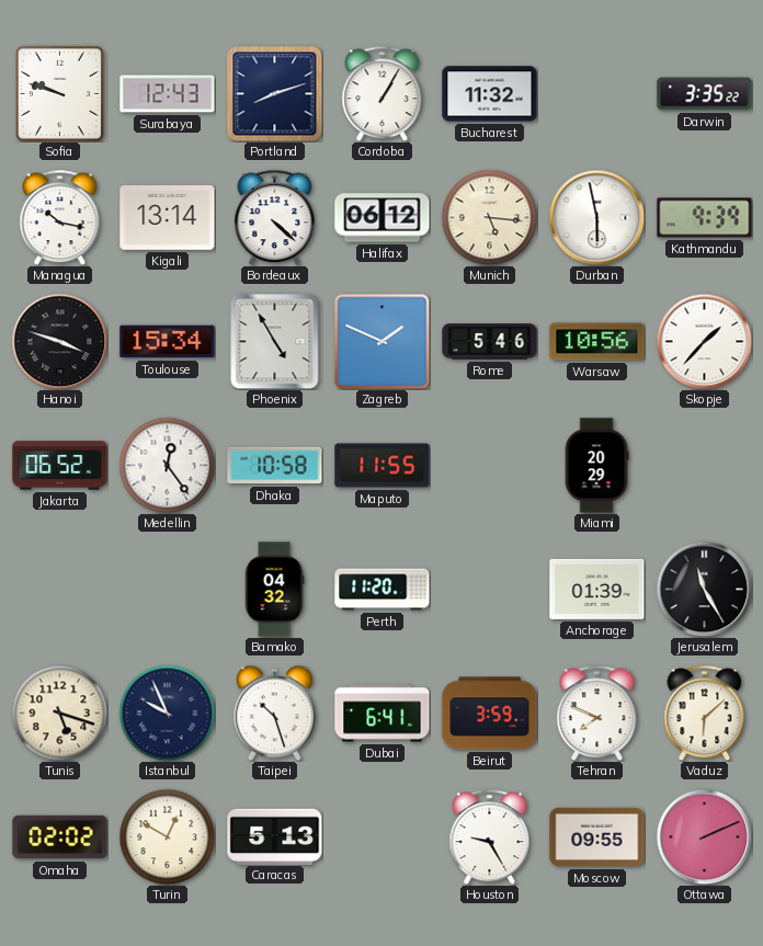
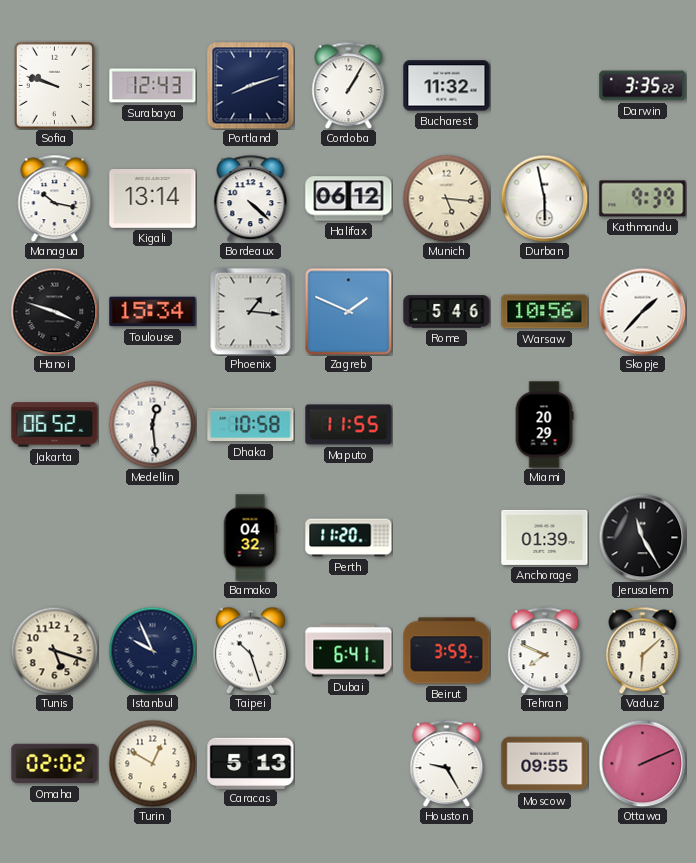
Phoenix: 4:55 -> 1:16
Medellin: 12:24 -> 12:29
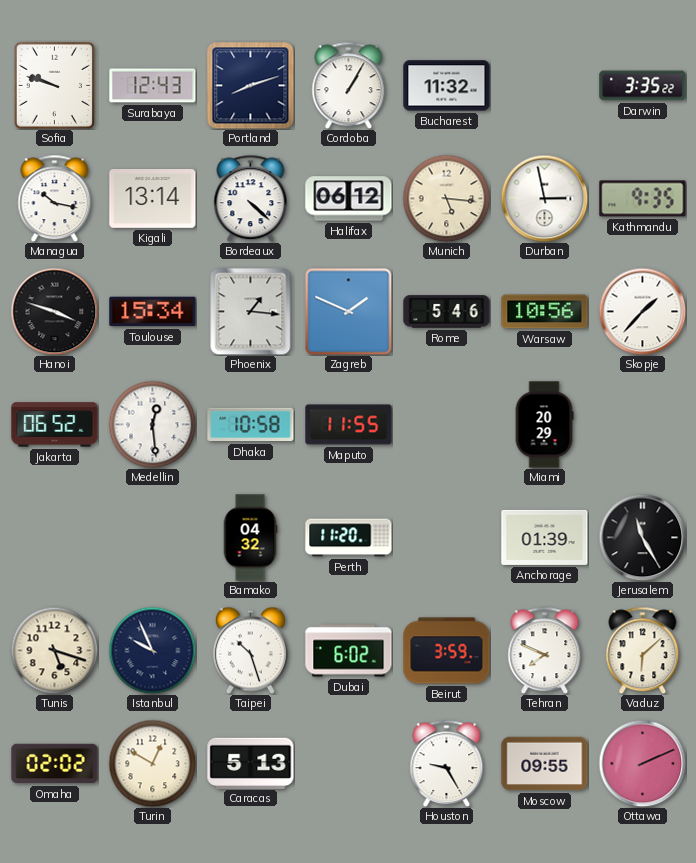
Durban: 5:58 -> 2:58
Kathmandu: 9:39 -> 9:35
Dubai: 6:41 -> 6:02
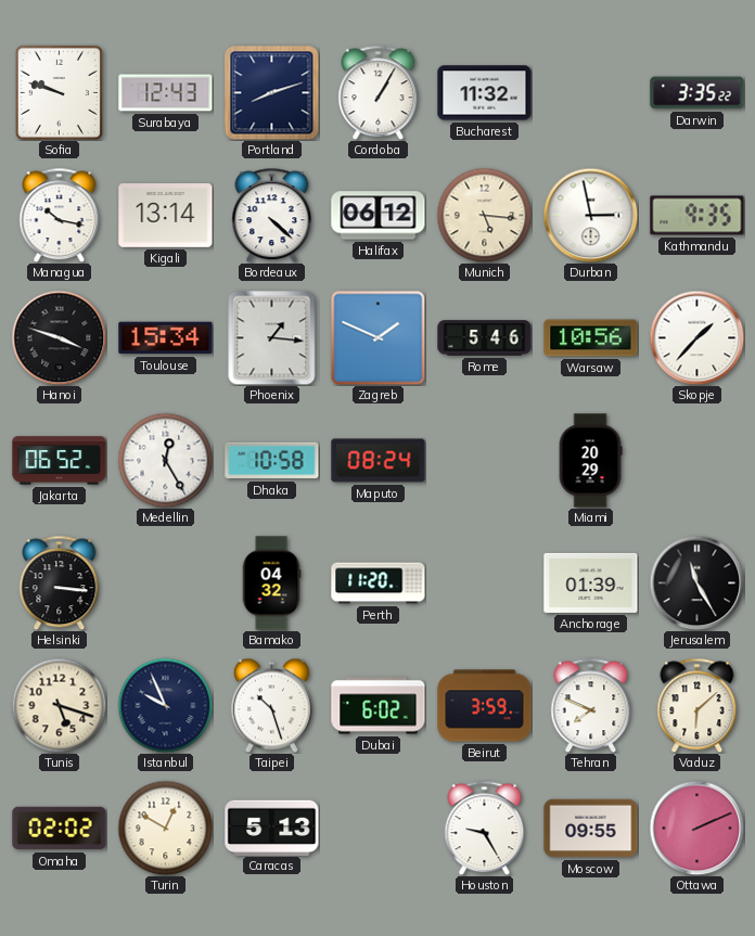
Medellin: 12:29 -> 12:25
Maputo: 11:55 -> 08:24
Helsinki: none -> 3:16
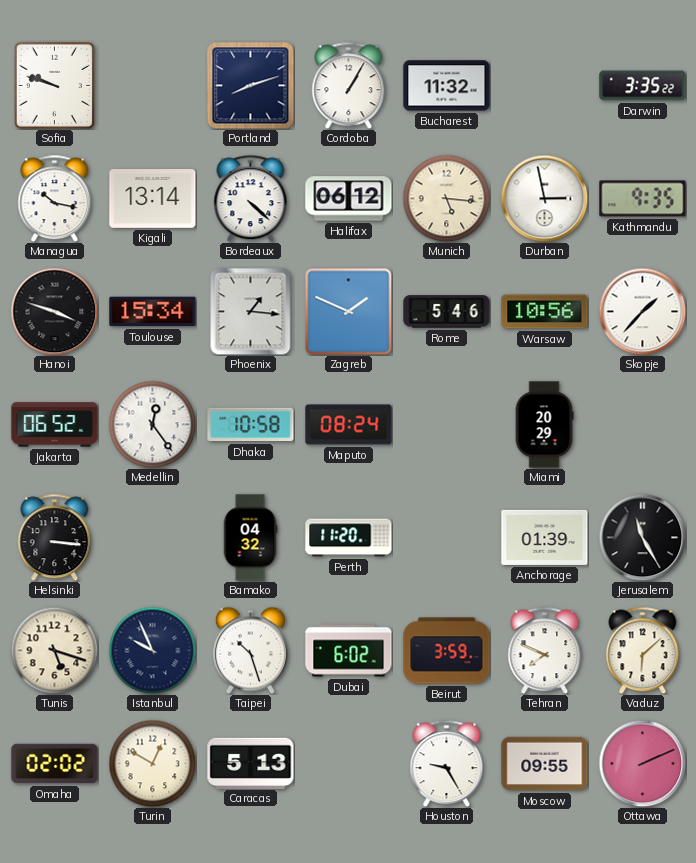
Surabaya: 12:43 -> none
Medellin: 12:25 -> 12:24
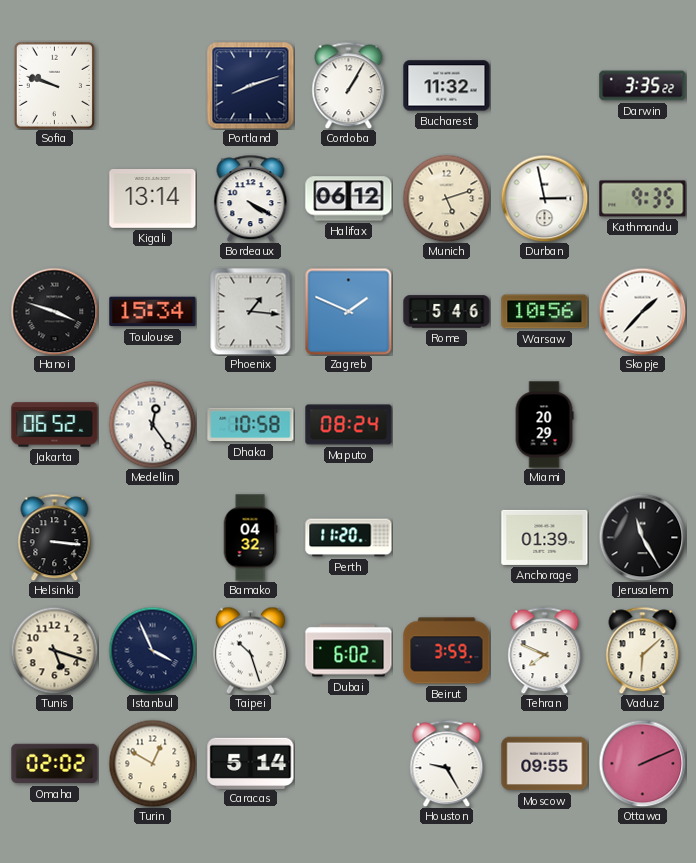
Managua: 10:17 -> none
Bordeaux: 4:22 -> 4:20
Munich: 5:16 -> 5:12
Istanbul: 9:56 -> 3:56
Caracas: 5:13 -> 5:14
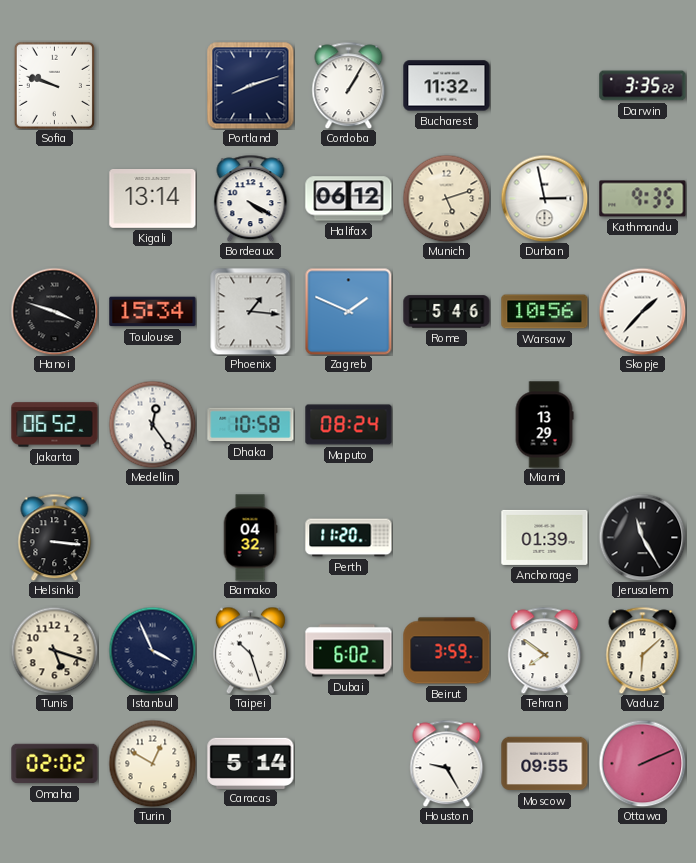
Miami: 20:29 -> 13:29
Tehran: 7:49 -> 7:51
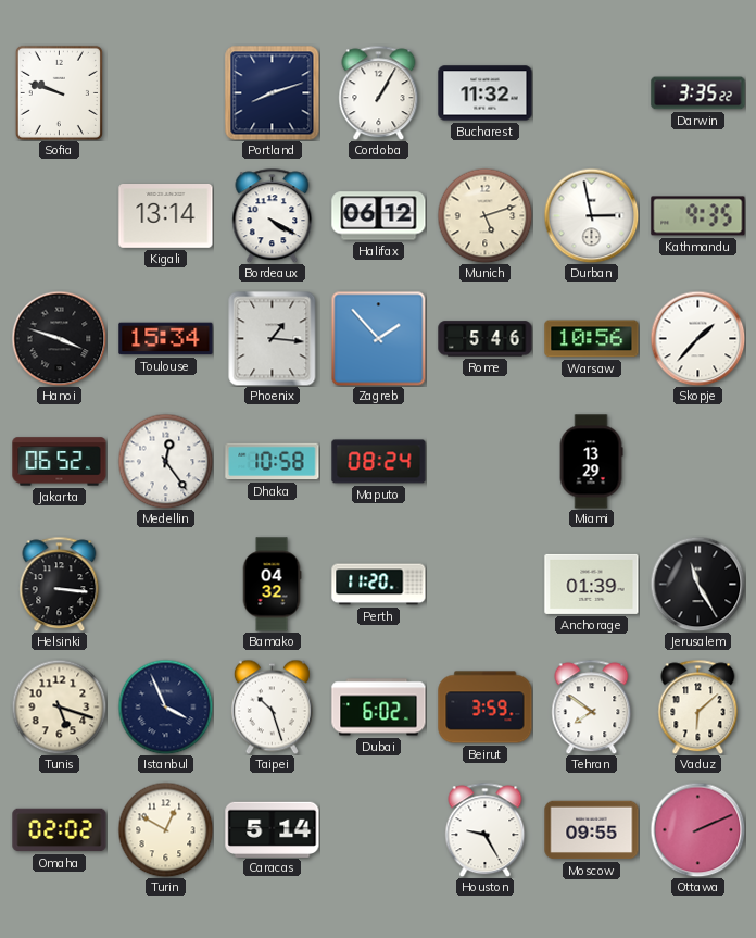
Zagreb: 1:49 -> 1:53
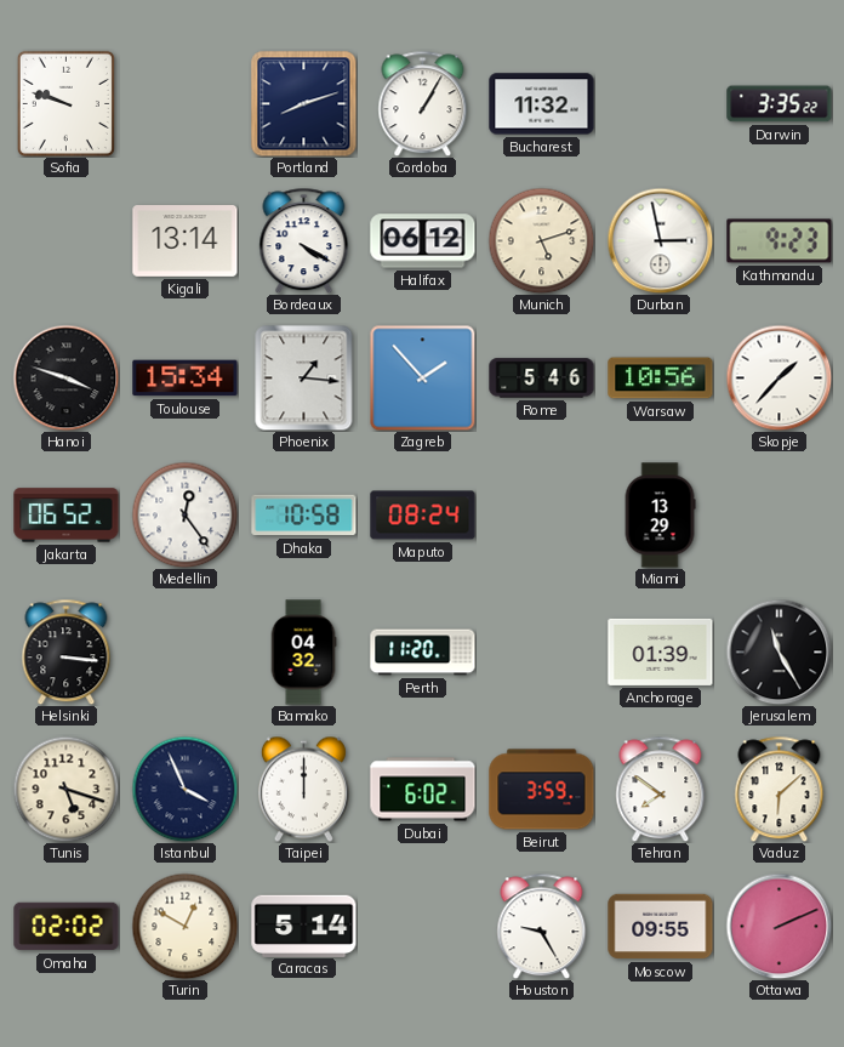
Kathmandu: 9:35 -> 9:23
Taipei: 10:27 -> 12:00
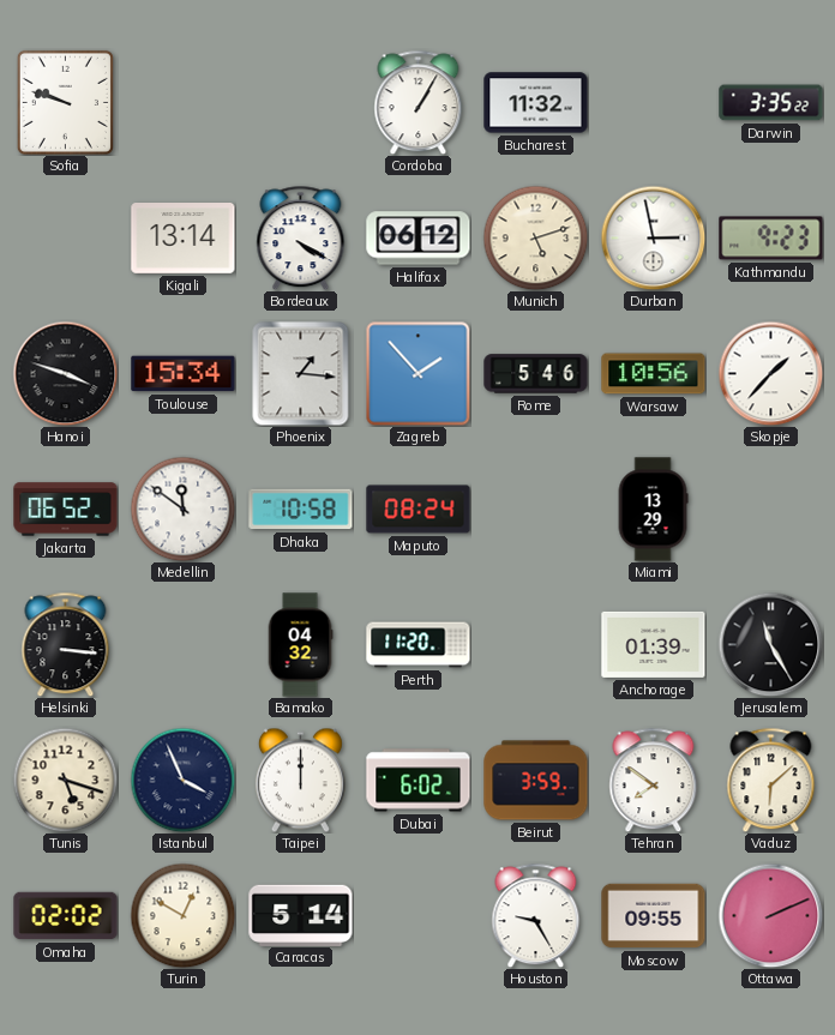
Portland: 8:12 -> none
Medellin: 12:24 -> 11:51
